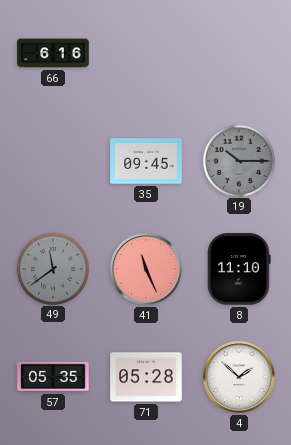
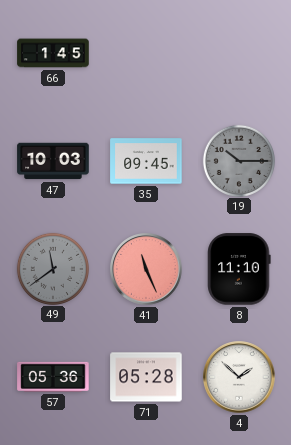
66: 6:16 -> 1:45
47: none -> 10:03
57: 05:35 -> 05:36
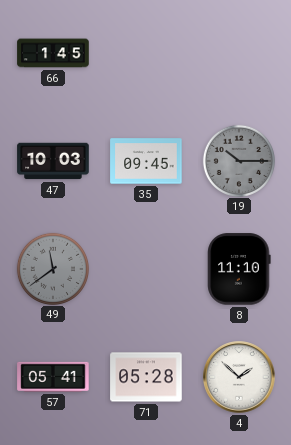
41: 11:26 -> none
57: 05:36 -> 05:41
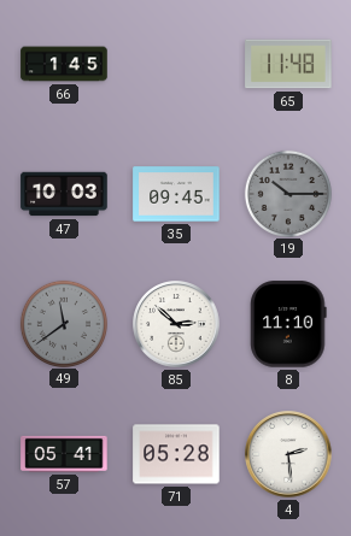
65: none -> 11:48
85: none -> 2:52
4: 1:52 -> 2:29
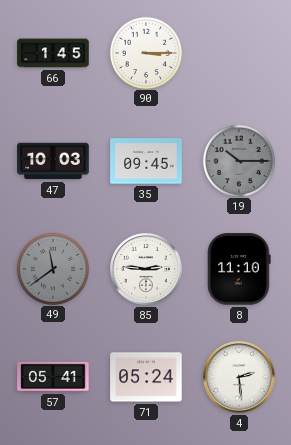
90: none -> 3:15
65: 11:48 -> none
85: 2:52 -> 2:46
71: 05:28 -> 05:24
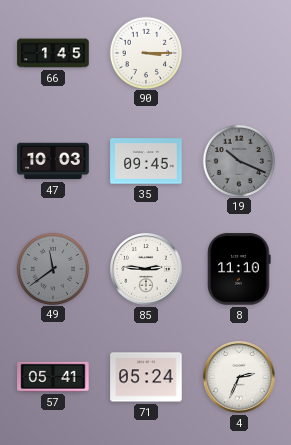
19: 10:15 -> 10:19
4: 2:29 -> 2:34
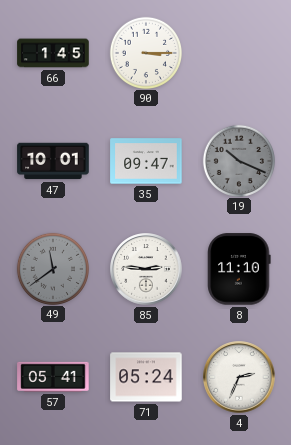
47: 10:03 -> 10:01
35: 09:45 -> 09:47
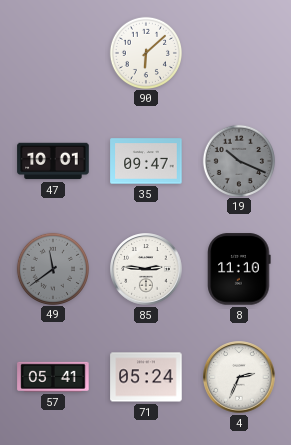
66: 1:45 -> none
90: 3:15 -> 6:08
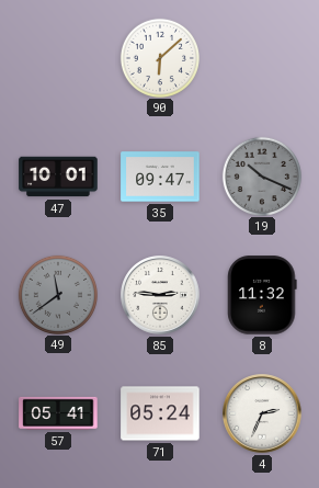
8: 11:10 -> 11:32
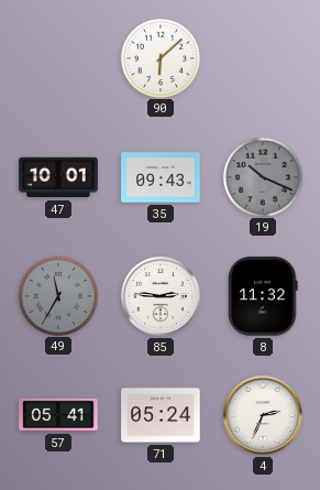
35: 09:47 -> 09:43
49: 11:39 -> 11:35
